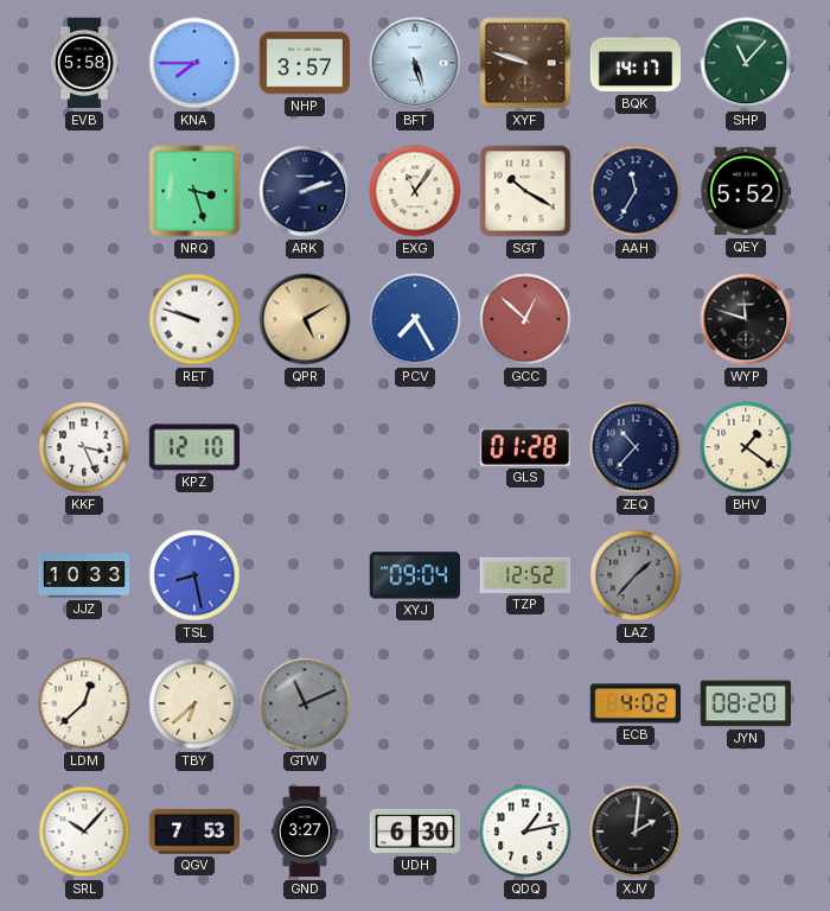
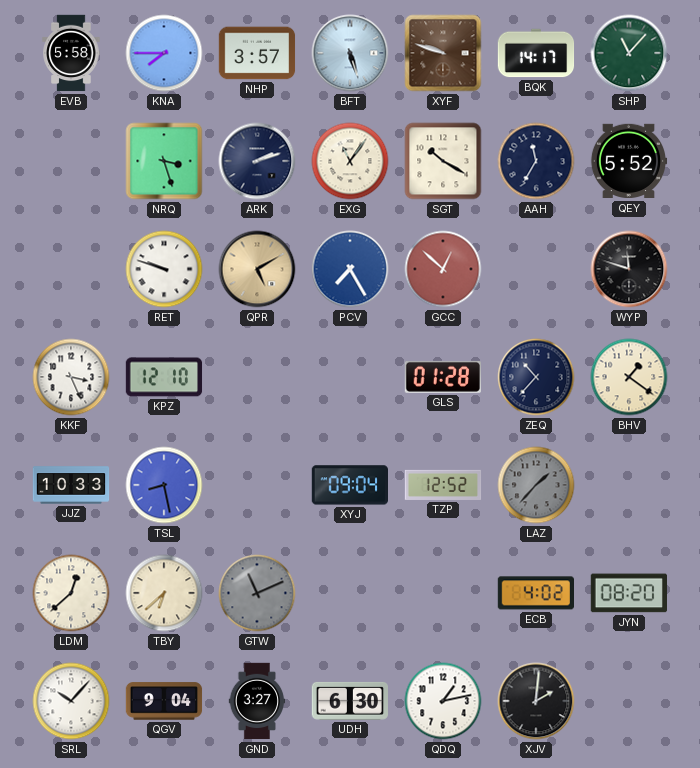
QGV: 7:53 -> 9:04
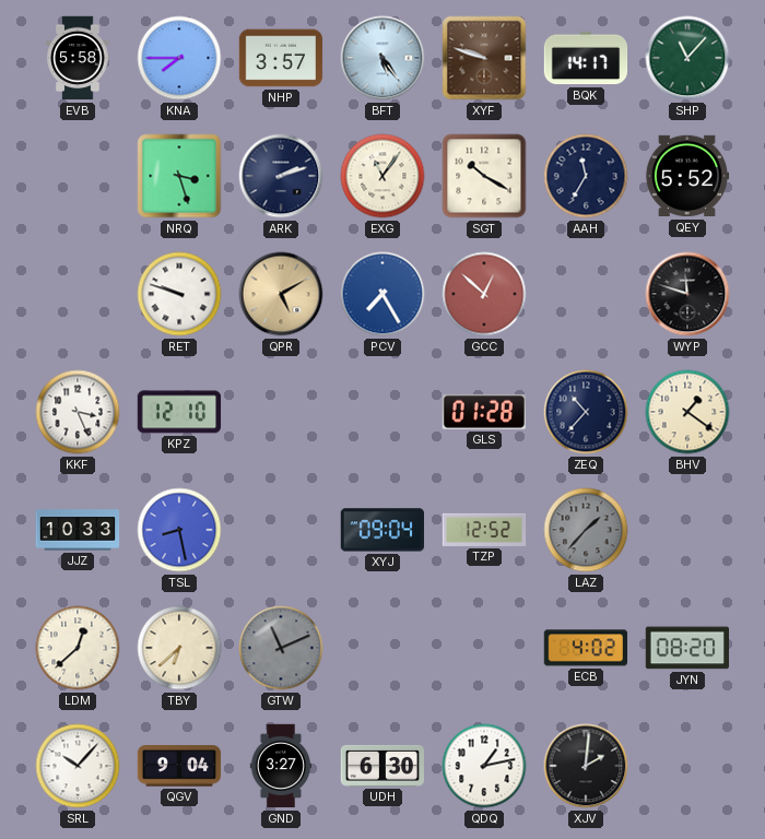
BFT: 5:27 -> 5:24
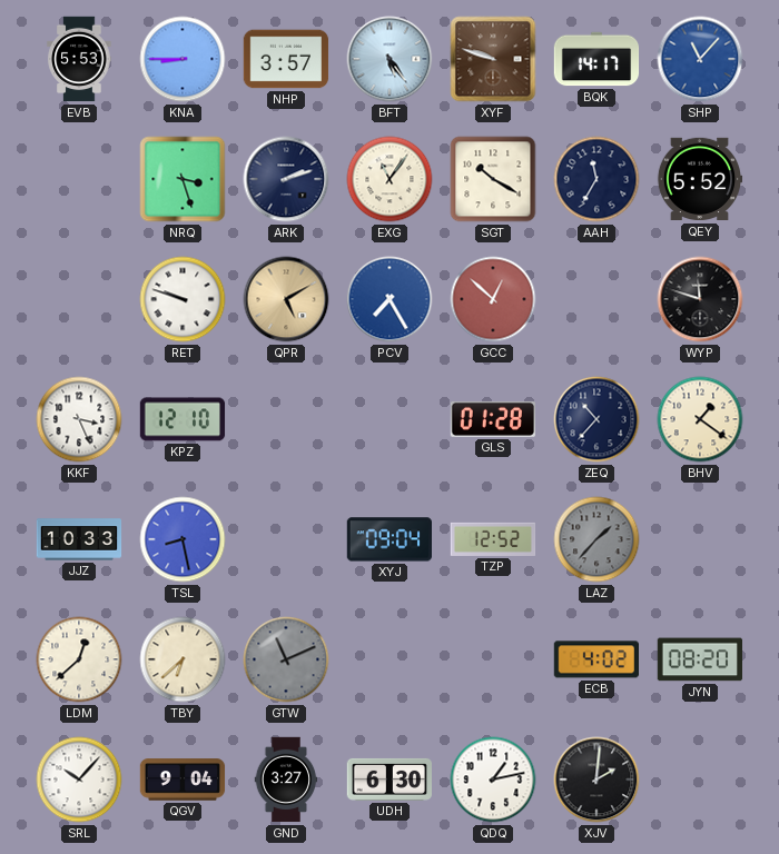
EVB: 5:58 -> 5:53
KNA: 7:45 -> 8:45
SHP dial: green -> blue
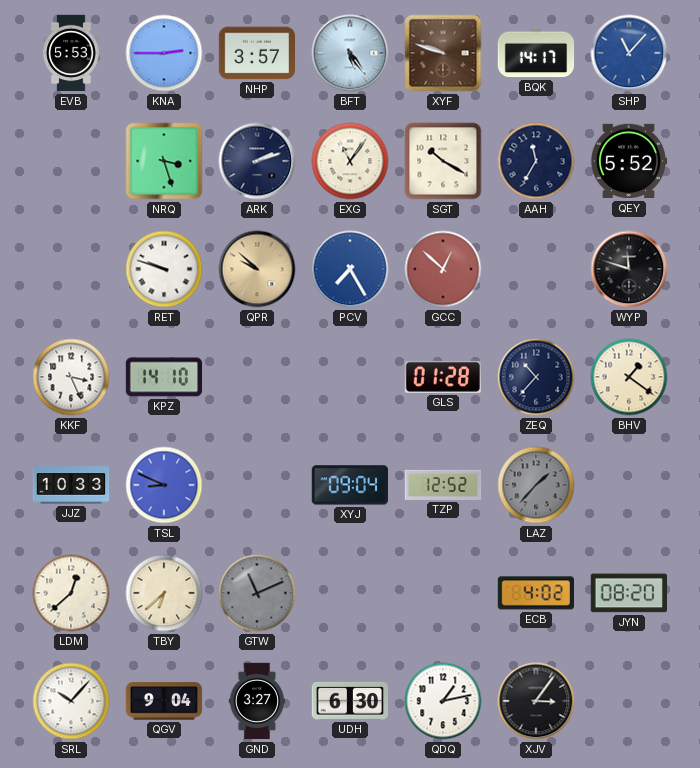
KNA: 8:45 -> 2:45
QPR: 5:10 -> 9:52
KPZ: 12:10 -> 14:10
TSL: 8:28 -> 8:49
XJV: 2:01 -> 3:06
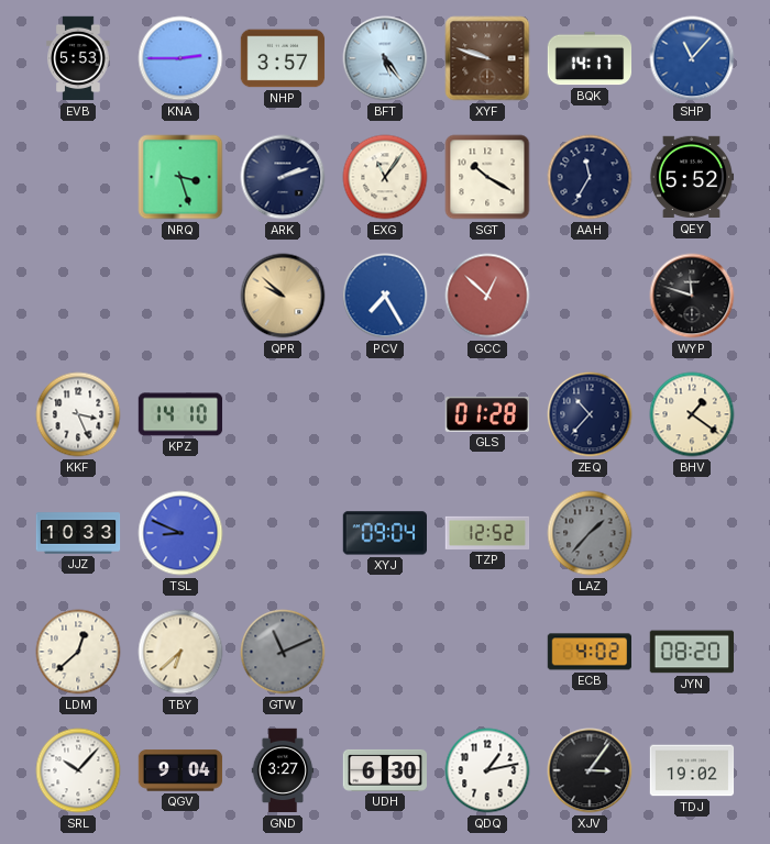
RET: 9:48 -> none
TDJ: none -> 19:02
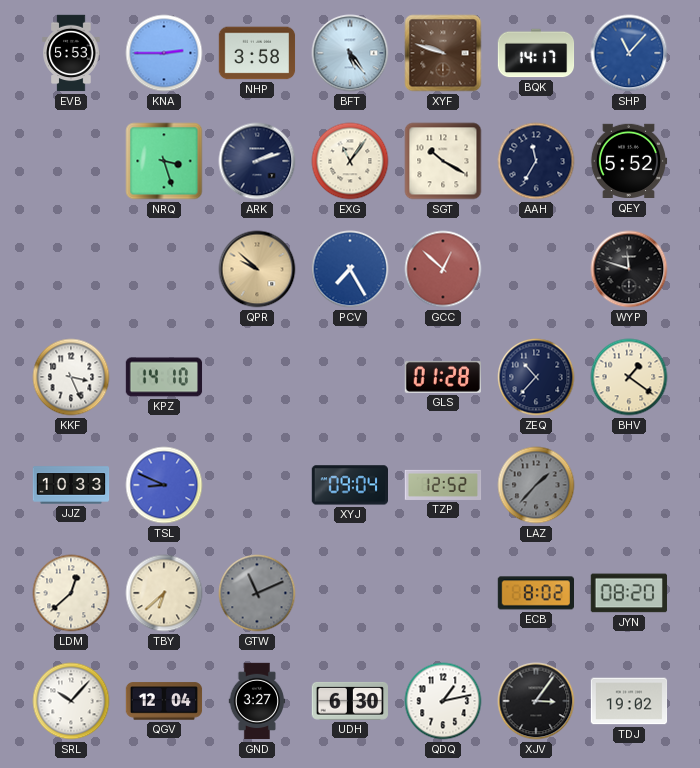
NHP: 3:57 -> 3:58
ECB: 4:02 -> 8:02
QGV: 9:04 -> 12:04
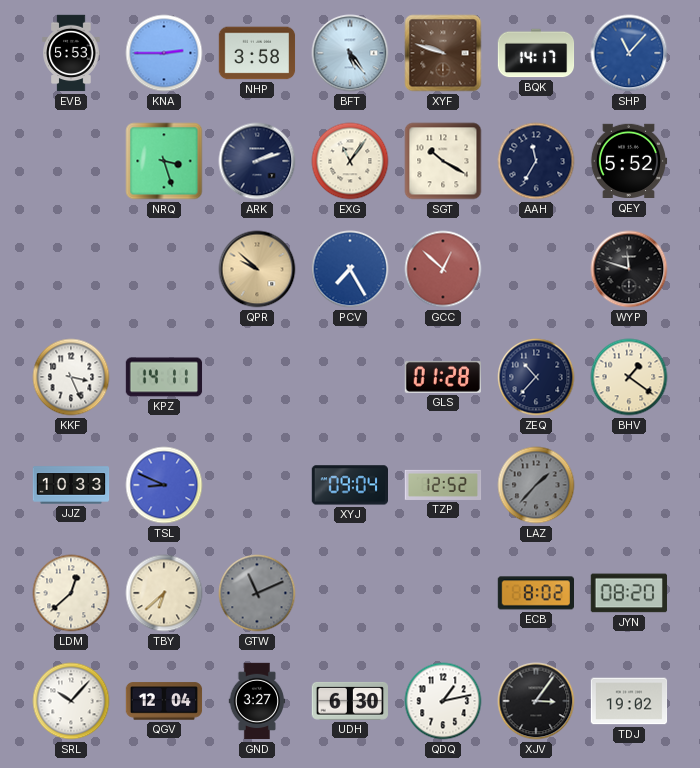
KPZ: 14:10 -> 14:11
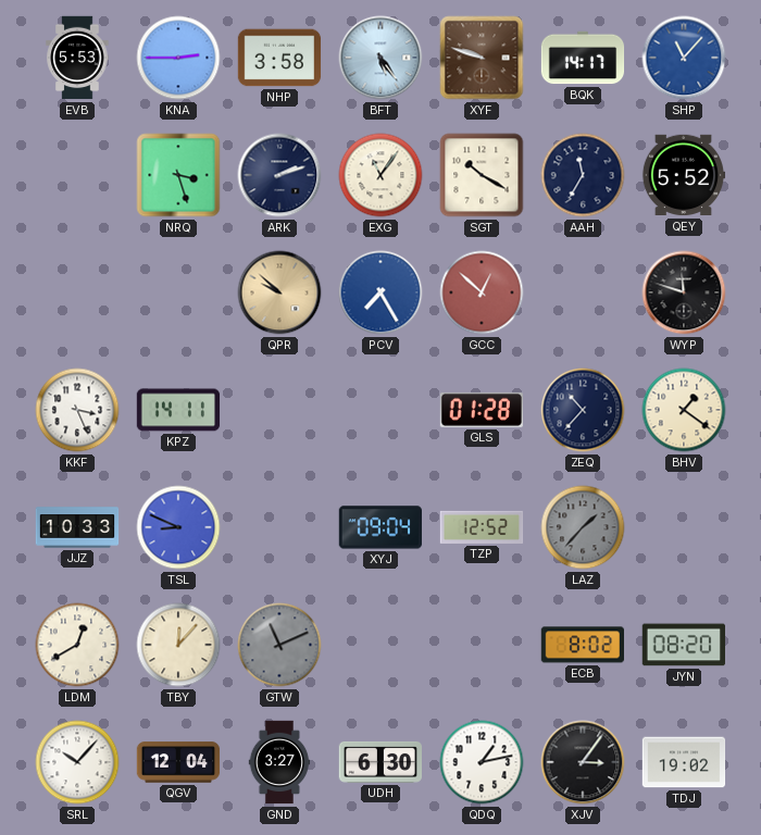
LDM: 12:38 -> 12:40
TBY: 6:38 -> 12:07
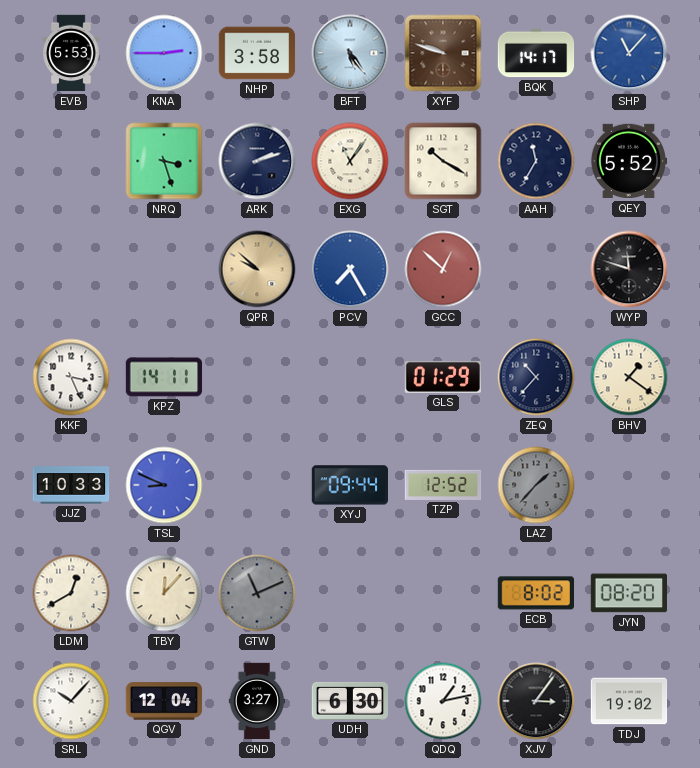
GLS: 01:28 -> 01:29
XYJ: 09:04 -> 09:44
